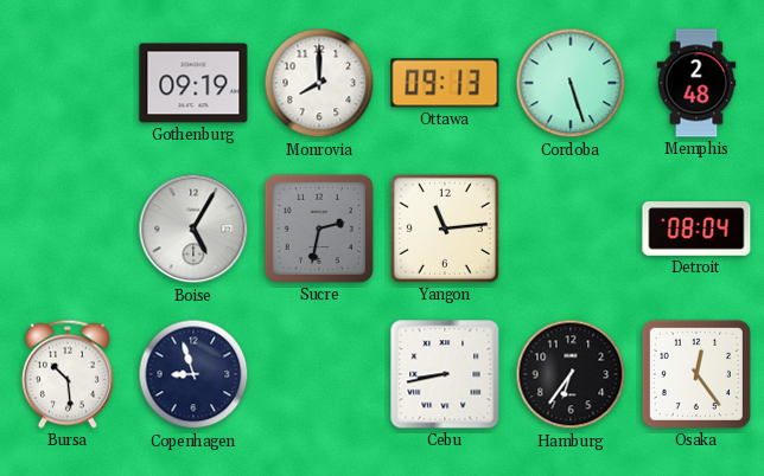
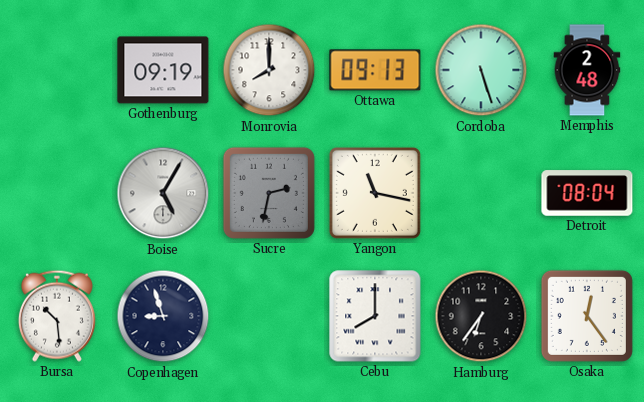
Yangon: 11:14 -> 11:17
Cebu: 8:43 -> 8:00
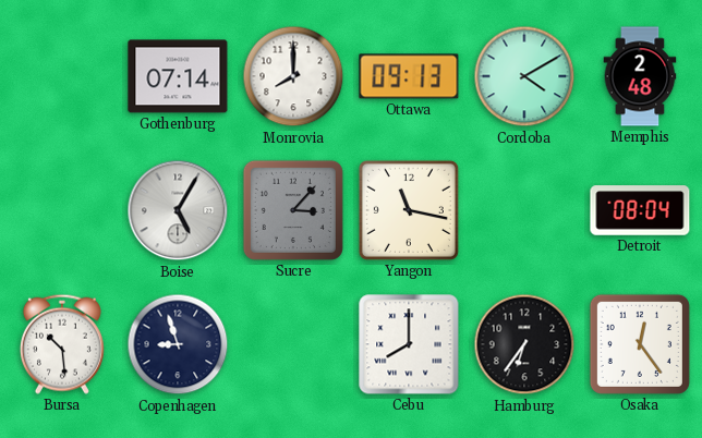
Gothenburg: 09:19 -> 07:14
Cordoba: 5:27 -> 4:10
Sucre: 2:32 -> 3:07
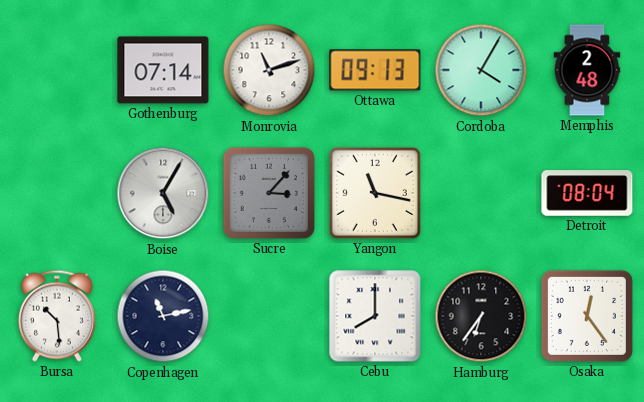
Monrovia: 8:00 -> 11:12
Cordoba: 4:10 -> 4:05
Copenhagen: 8:57 -> 11:13
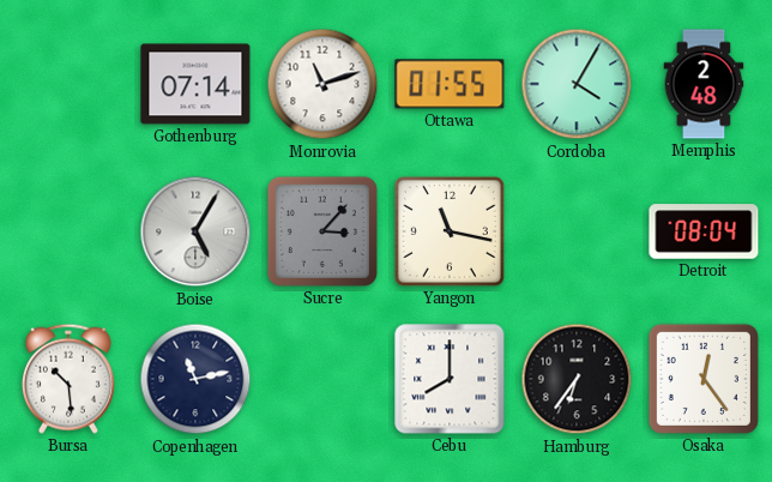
Ottawa: 09:13 -> 01:55
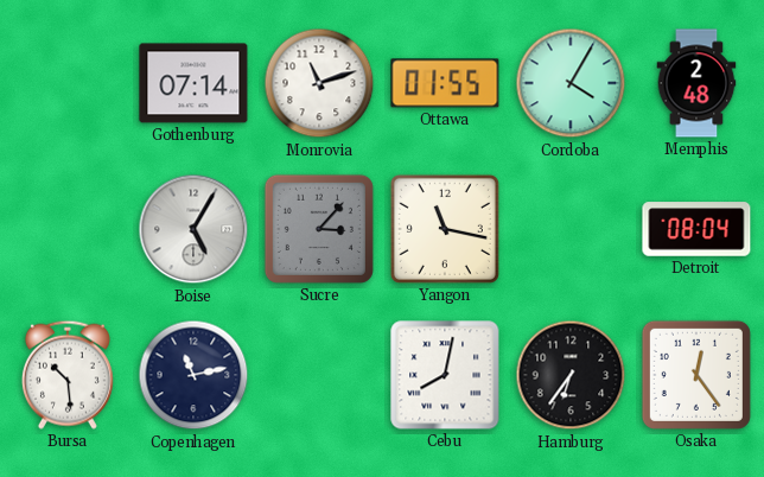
Cebu: 8:00 -> 8:02
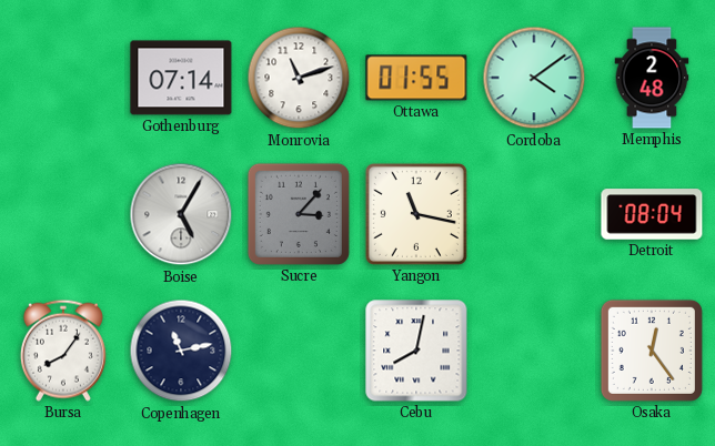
Cordoba: 4:05 -> 4:09
Bursa: 10:29 -> 8:06
Hamburg: 6:36 -> none
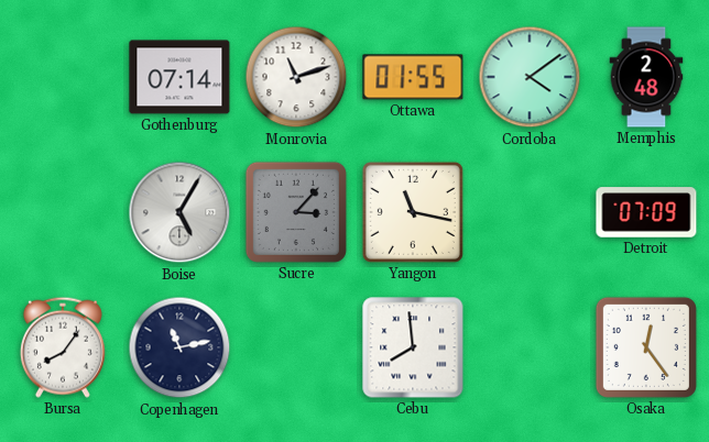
Detroit: 08:04 -> 07:09
Cebu: 8:02 -> 7:59
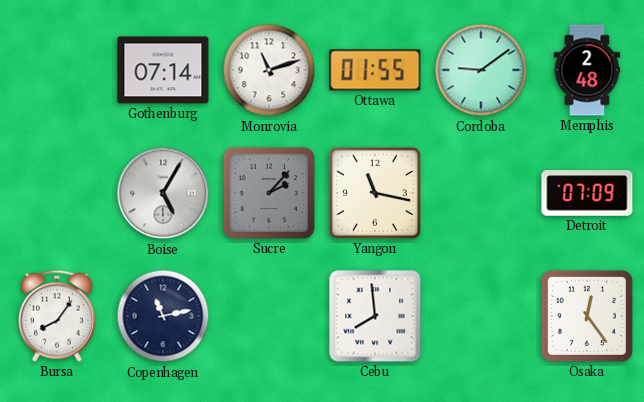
Cordoba: 4:09 -> 9:09
Sucre: 3:07 -> 2:07
